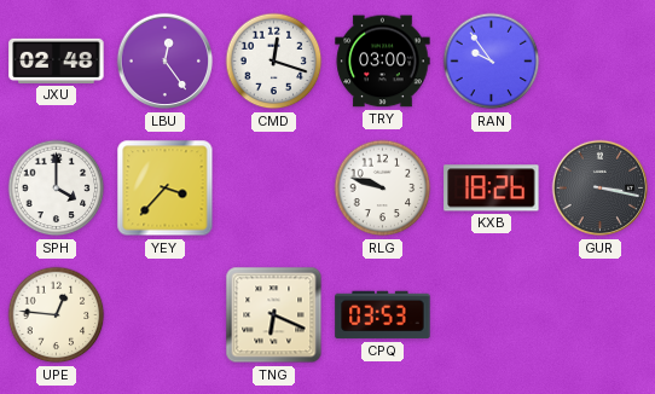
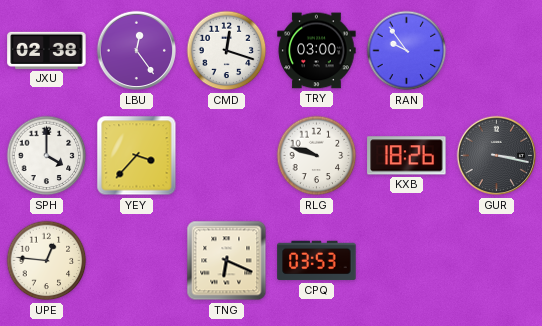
JXU: 02:48 -> 02:38
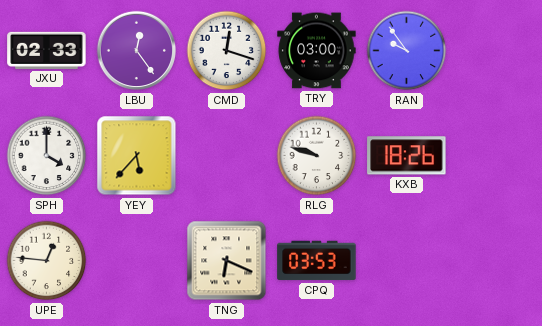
JXU: 02:38 -> 02:33
YEY: 3:37 -> 5:37
GUR: 3:17 -> none
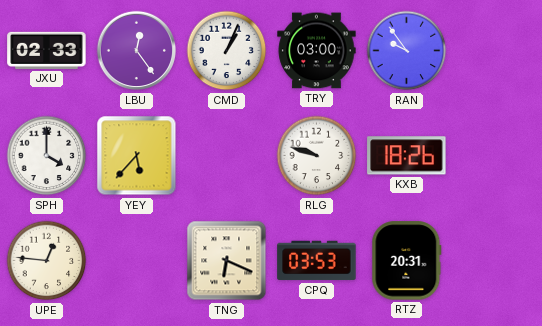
CMD: 12:18 -> 1:04
RTZ: none -> 20:31
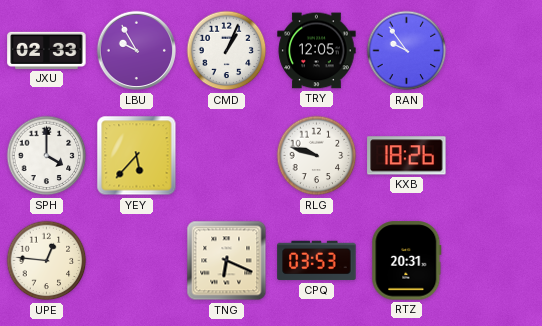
LBU: 12:24 -> 9:55
TRY: 03:00 -> 12:05
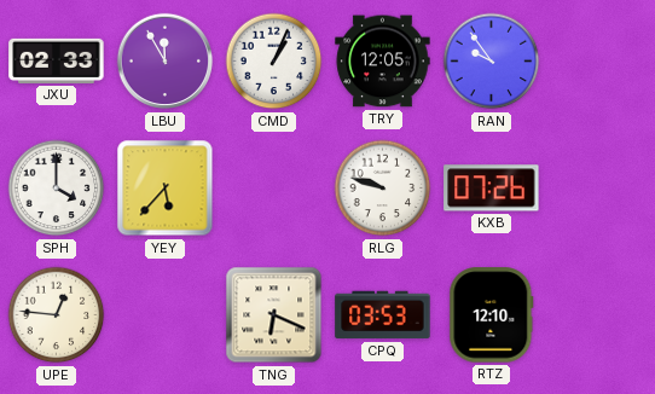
LBU: 9:55 -> 11:55
KXB: 18:26 -> 07:26
RTZ: 20:31 -> 12:10
